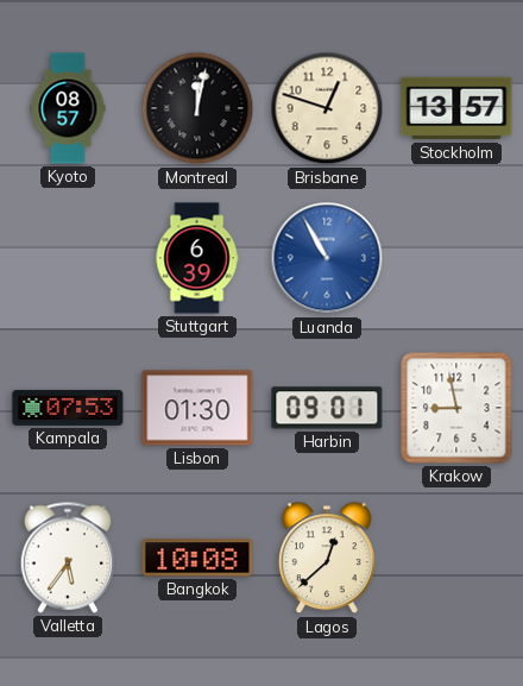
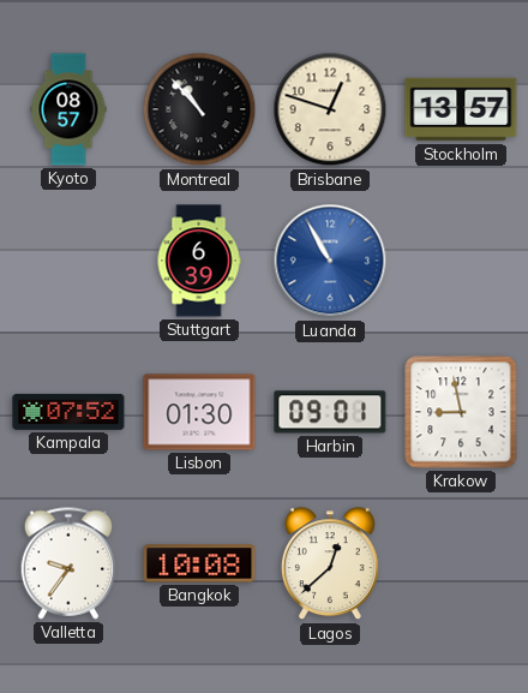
Montreal: 12:02 -> 10:53
Kampala: 07:53 -> 07:52
Valletta: 5:36 -> 9:36
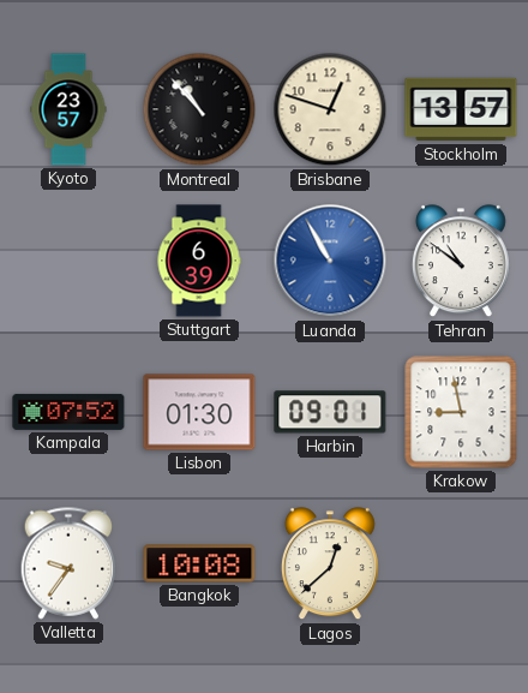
Kyoto: 08:57 -> 23:57
Tehran: none -> 10:51
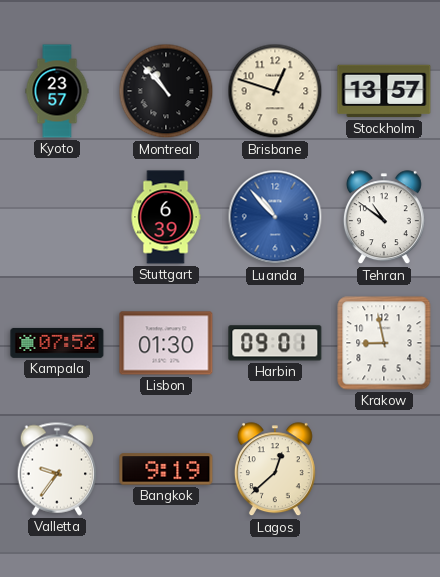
Luanda: 10:55 -> 10:53
Bangkok: 10:08 -> 9:19
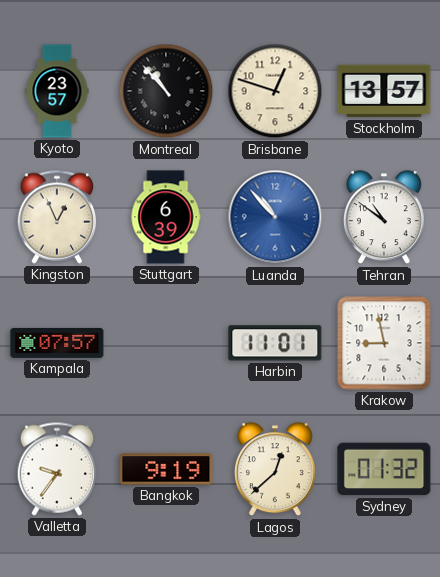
Kingston: none -> 12:56
Kampala: 07:52 -> 07:57
Lisbon: 01:30 -> none
Harbin: 09:01 -> 11:01
Sydney: none -> 01:32
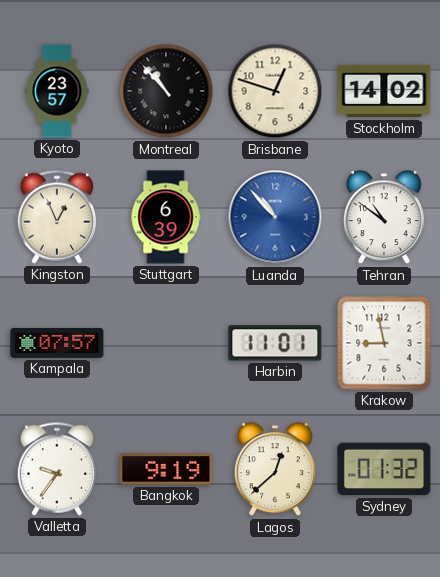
Stockholm: 13:57 -> 14:02
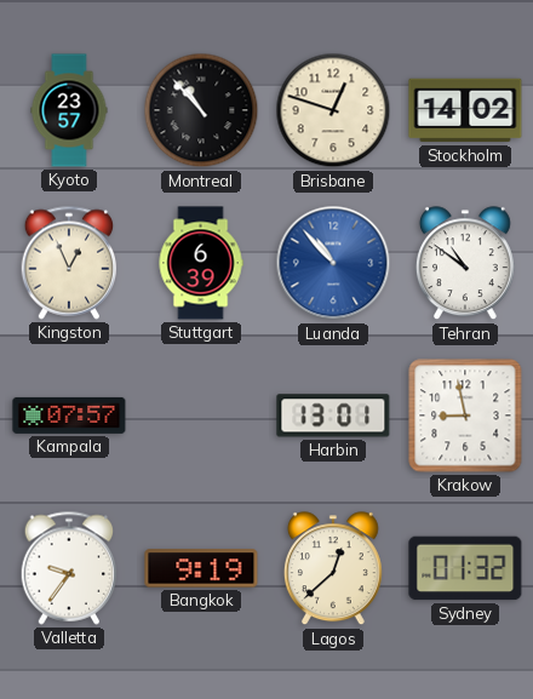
Harbin: 11:01 -> 13:01
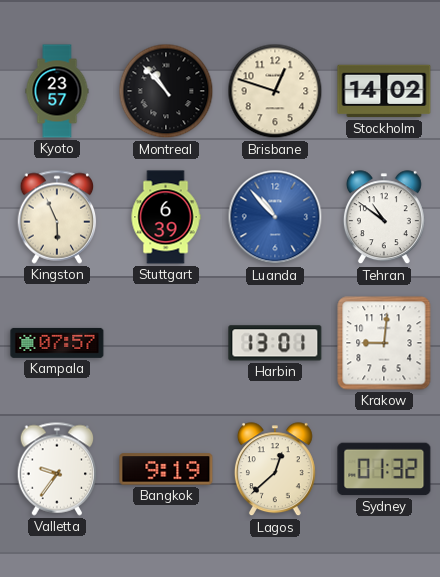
Kingston: 12:56 -> 5:56
Krakow: 8:58 -> 9:01
